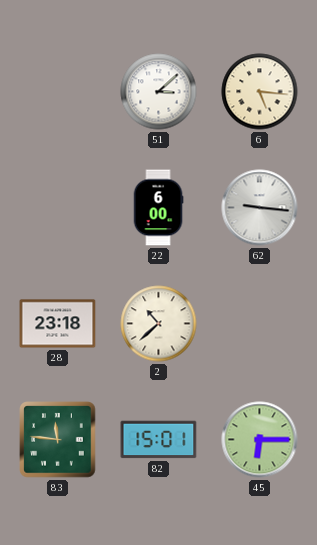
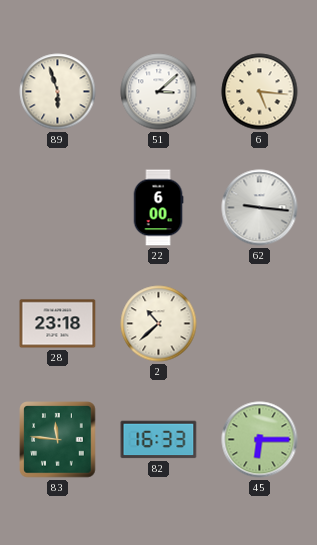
89: none -> 5:57
82: 15:01 -> 16:33
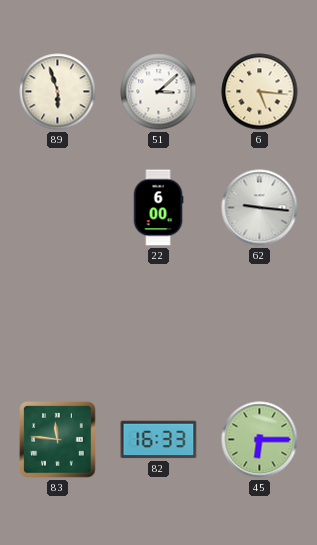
28: 23:18 -> none
2: 10:38 -> none
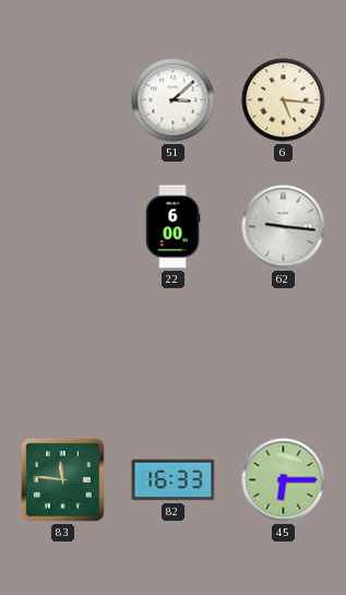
89: 5:57 -> none
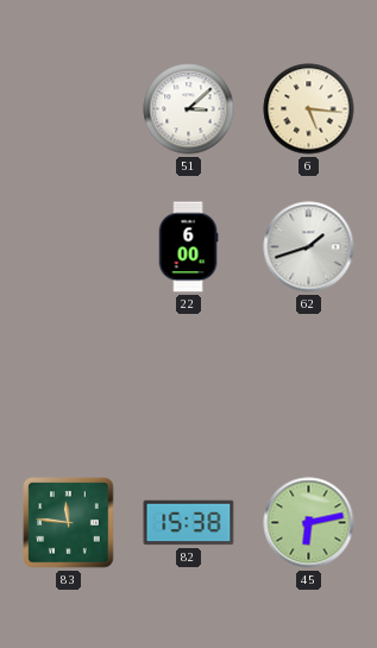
62: 9:16 -> 1:42
82: 16:33 -> 15:38
45: 6:15 -> 6:13
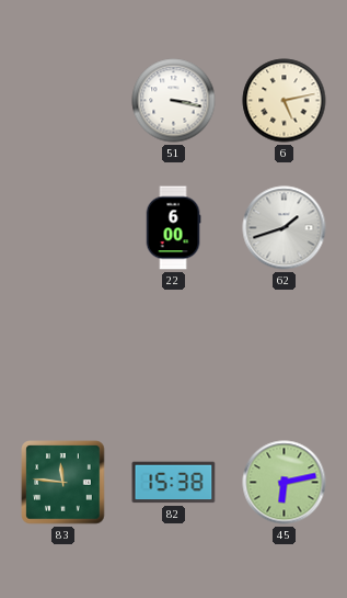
51: 3:08 -> 3:17
6: 5:16 -> 5:13
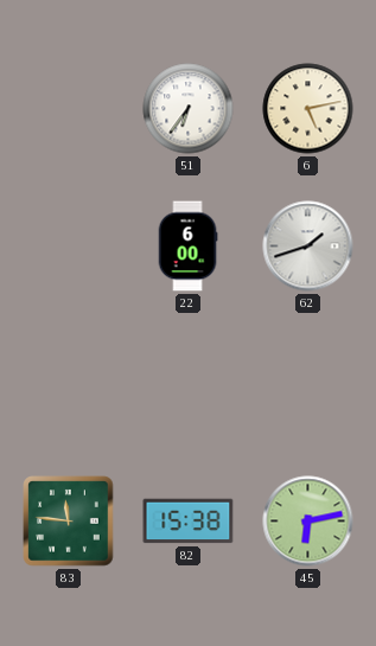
51: 3:17 -> 6:36
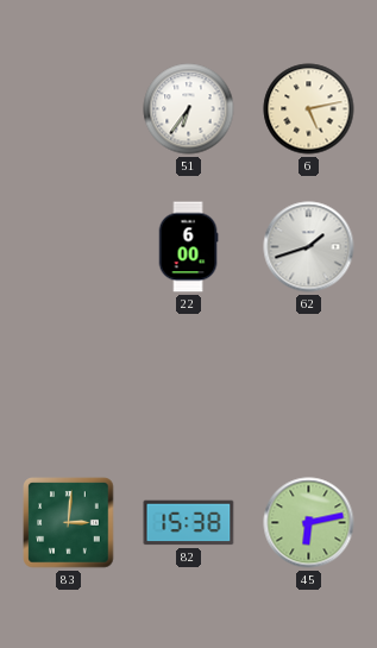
83: 11:46 -> 3:01
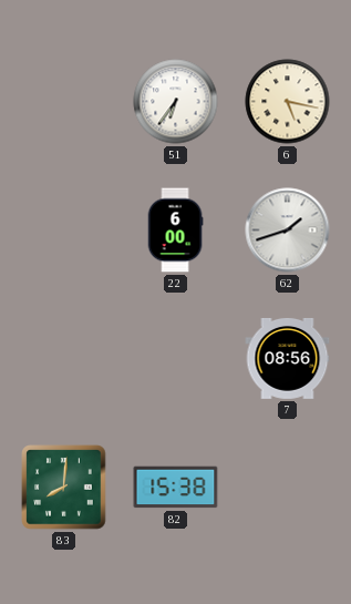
6: 5:13 -> 5:17
7: none -> 08:56
83: 3:01 -> 8:01
45: 6:13 -> none
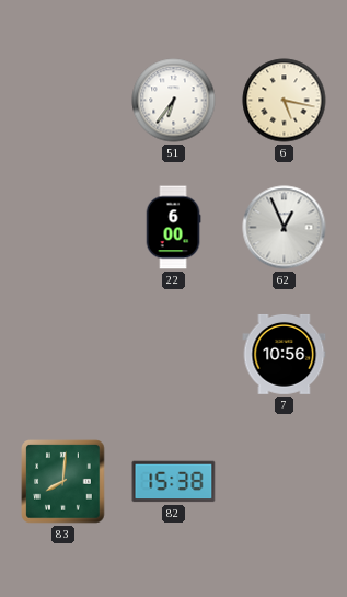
62: 1:42 -> 12:56
7: 08:56 -> 10:56
